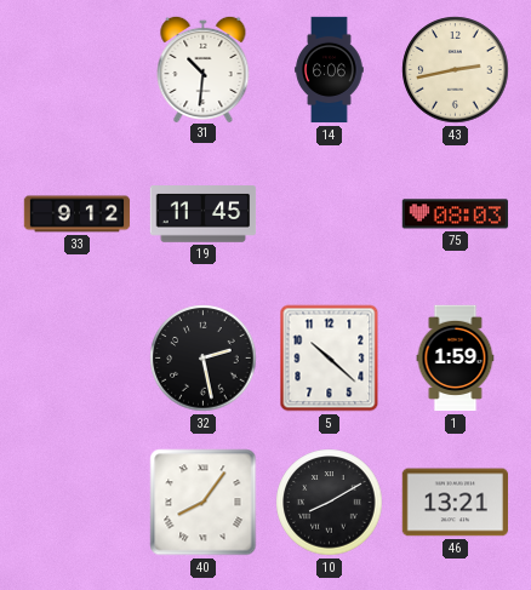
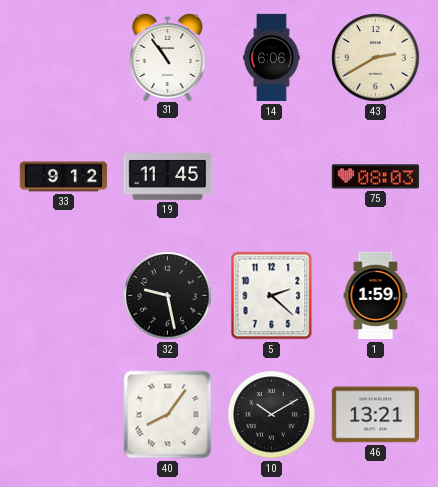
31: 10:31 -> 10:54
43: 2:43 -> 2:40
32: 2:28 -> 9:28
5: 10:22 -> 2:22
10: 8:10 -> 10:10
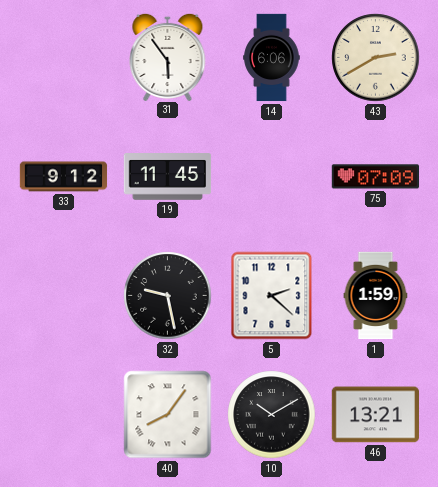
31: 10:54 -> 5:54
75: 08:03 -> 07:09
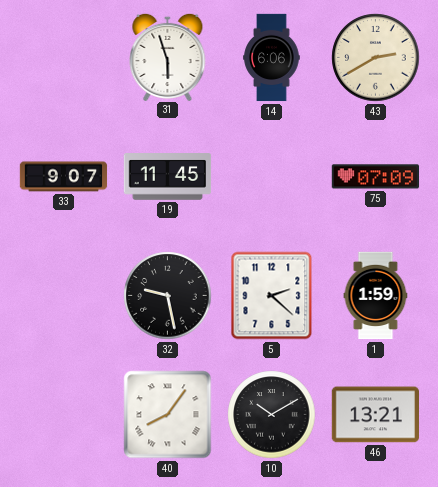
31: 5:54 -> 5:57
33: 9:12 -> 9:07
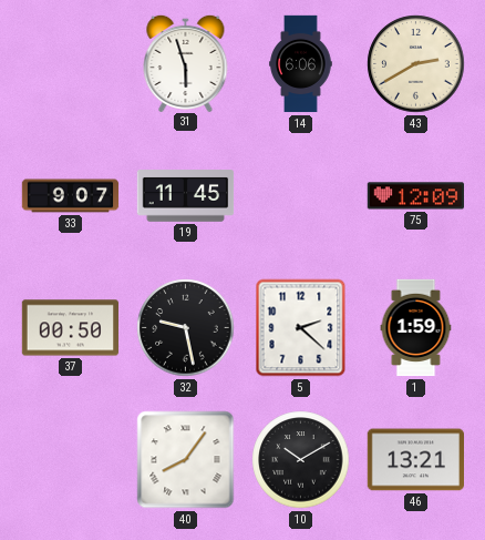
75: 07:09 -> 12:09
37: none -> 00:50
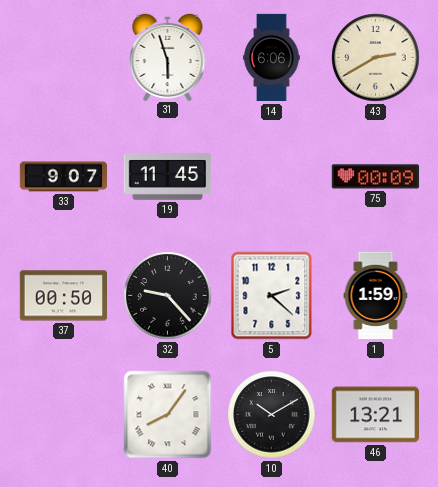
75: 12:09 -> 00:09
32: 9:28 -> 9:23
